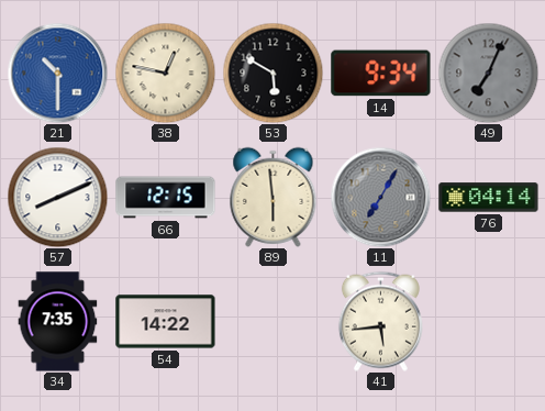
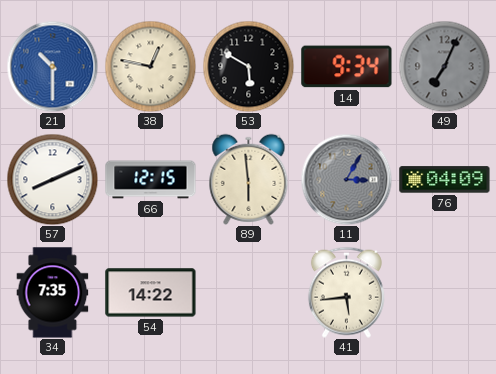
11: 7:05 -> 3:05
76: 04:14 -> 04:09
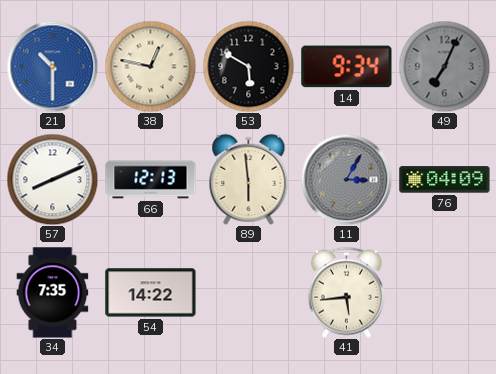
66: 12:15 -> 12:13
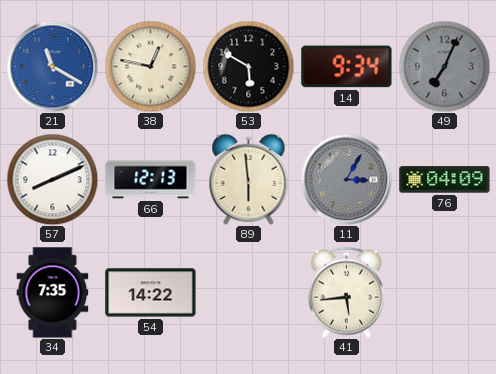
21: 10:30 -> 11:20
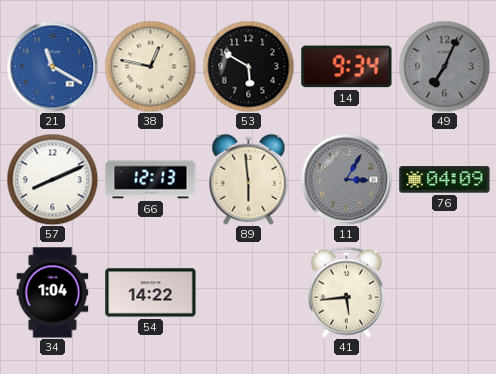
34: 7:35 -> 1:04
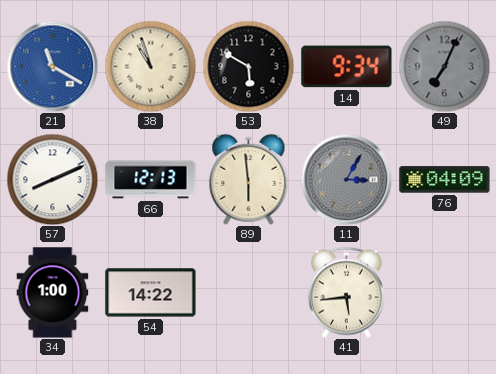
38: 12:47 -> 10:57
34: 1:04 -> 1:00
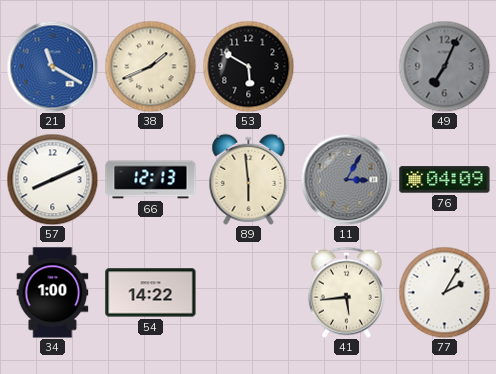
38: 10:57 -> 1:41
14: 9:34 -> none
77: none -> 2:05
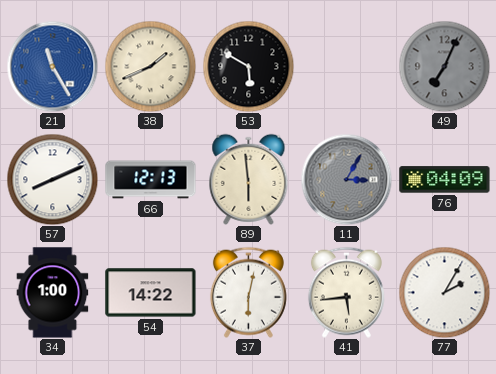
21: 11:20 -> 11:25
37: none -> 6:02
